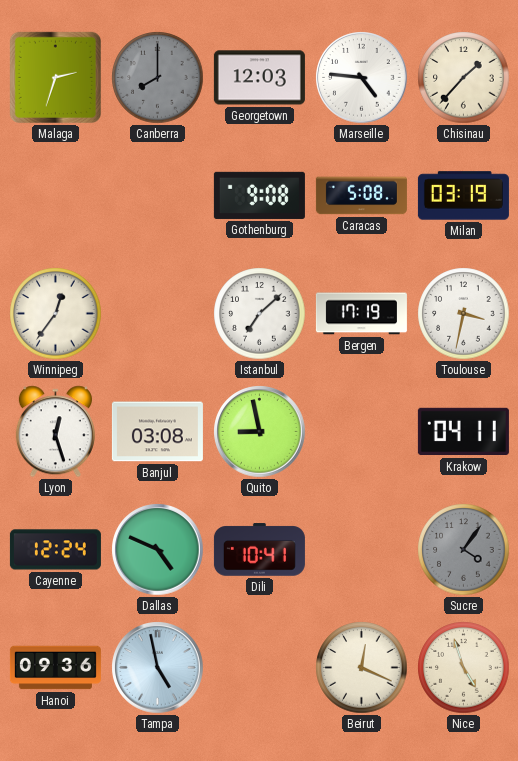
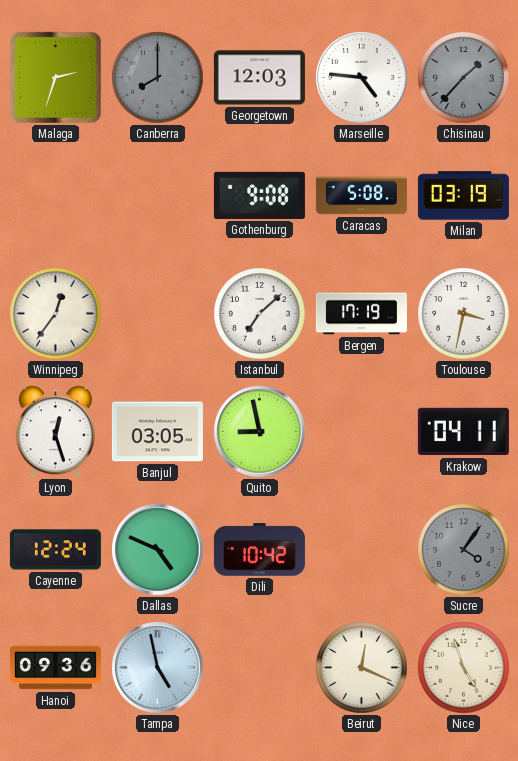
Chisinau dial: cream -> grey
Banjul: 03:08 -> 03:05
Dili: 10:41 -> 10:42
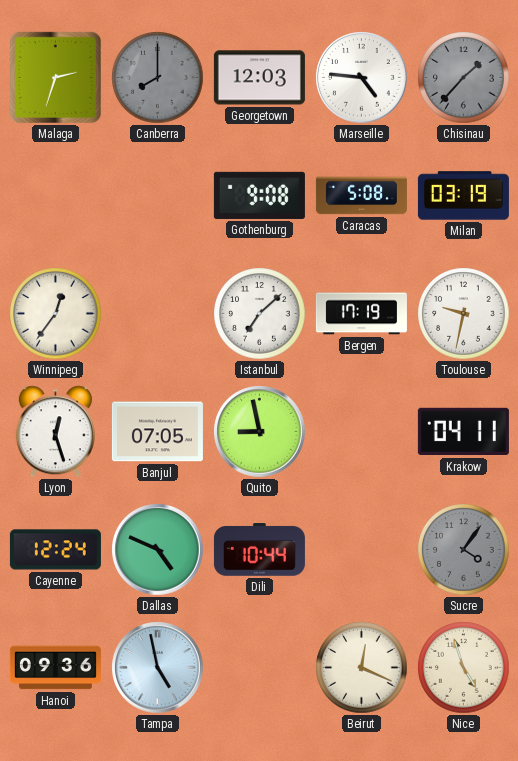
Toulouse: 3:32 -> 9:32
Banjul: 03:05 -> 07:05
Dili: 10:42 -> 10:44
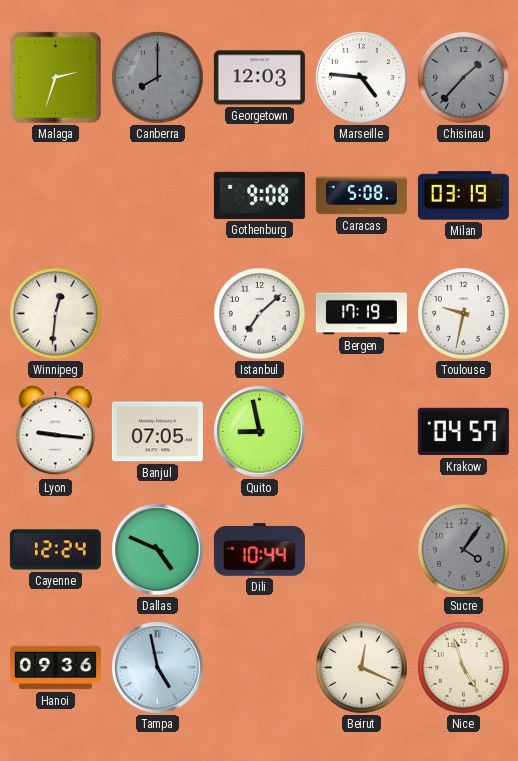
Winnipeg: 12:36 -> 12:31
Lyon: 12:27 -> 9:16
Krakow: 04:11 -> 04:57
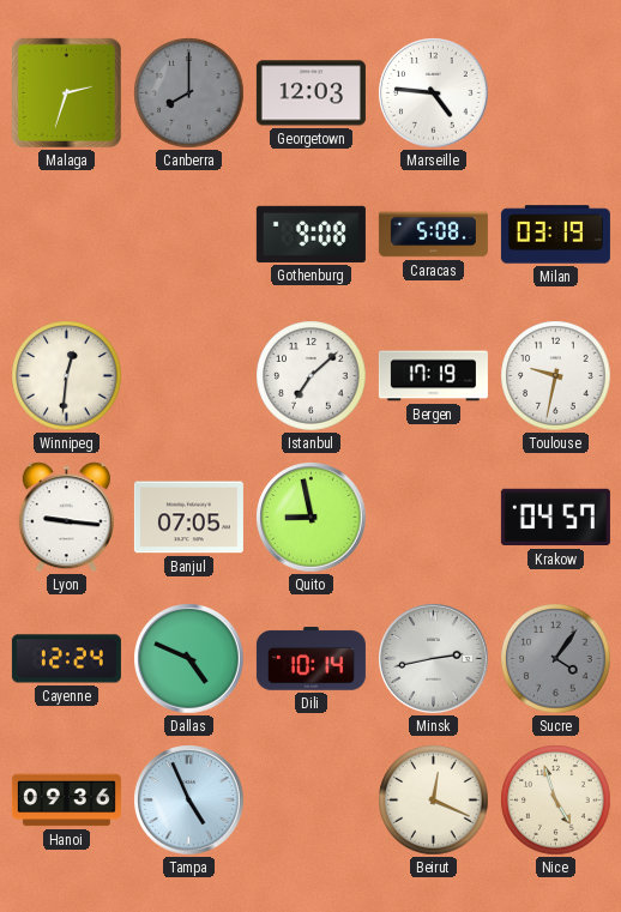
Chisinau: 1:37 -> none
Dili: 10:44 -> 10:14
Minsk: none -> 2:43
Tampa: 4:58 -> 4:56
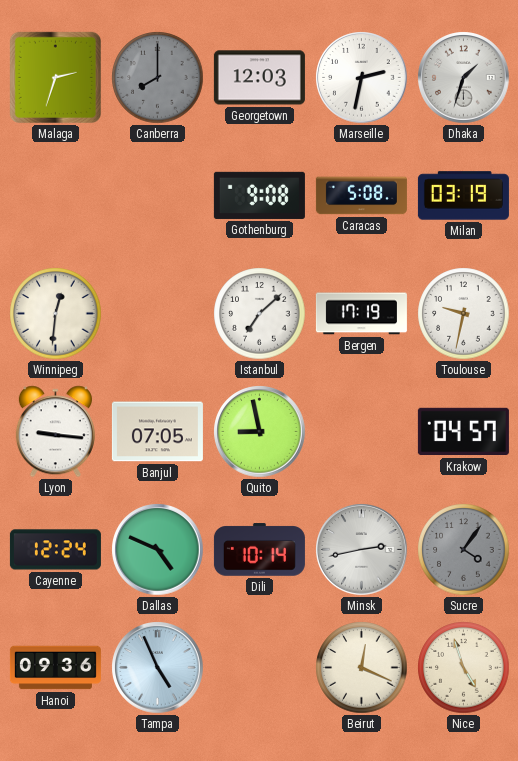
Marseille: 4:46 -> 2:32
Dhaka: none -> 1:33
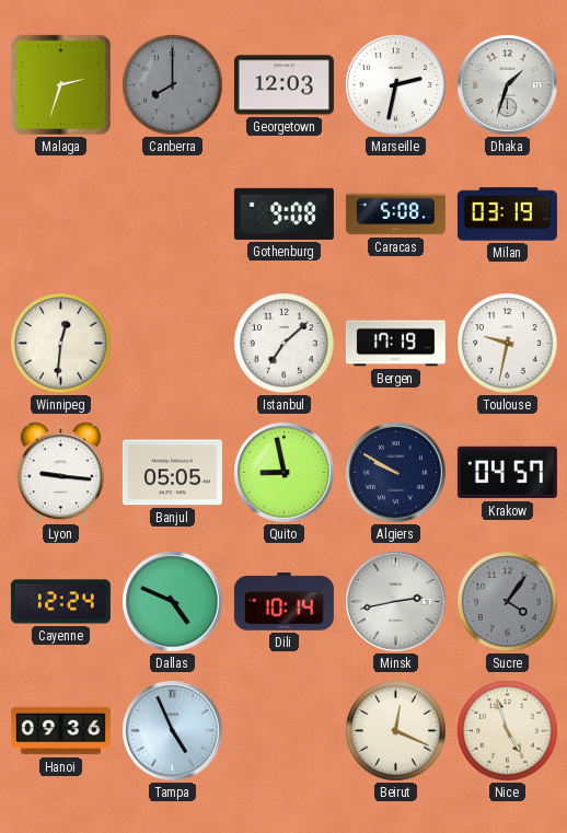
Banjul: 07:05 -> 05:05
Algiers: none -> 9:50
